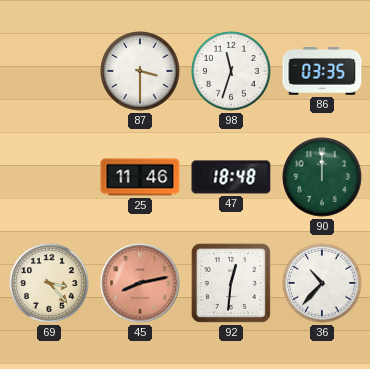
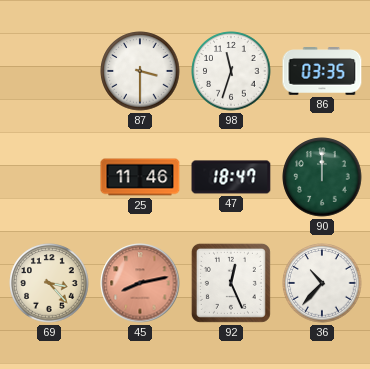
47: 18:48 -> 18:47
92: 12:31 -> 12:26
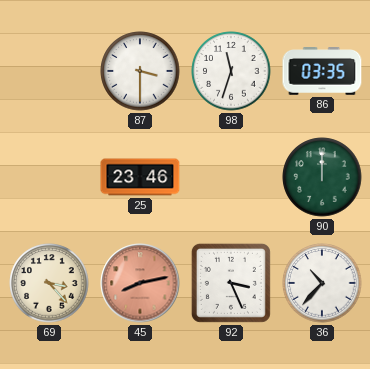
25: 11:46 -> 23:46
47: 18:47 -> none
92: 12:26 -> 3:26
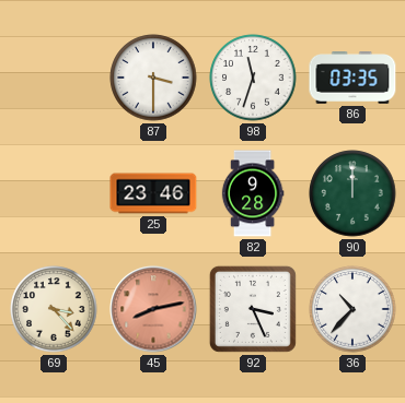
82: none -> 9:28
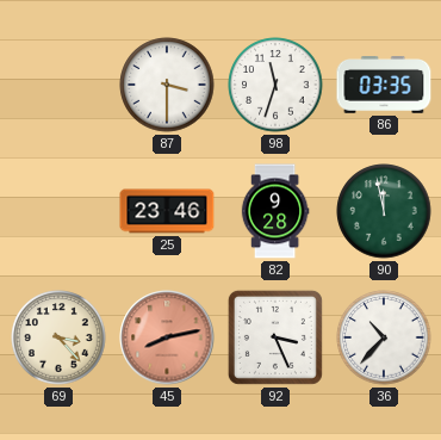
90: 12:00 -> 11:58
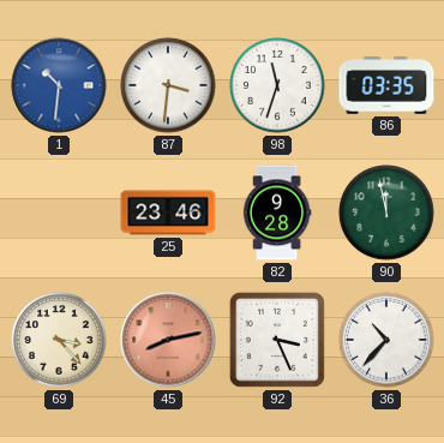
1: none -> 10:31
87: 3:30 -> 3:31
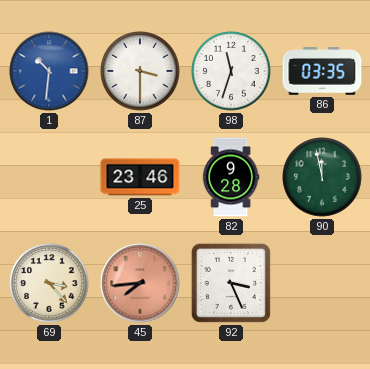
87: 3:31 -> 3:30
45: 8:13 -> 7:44
36: 10:37 -> none
